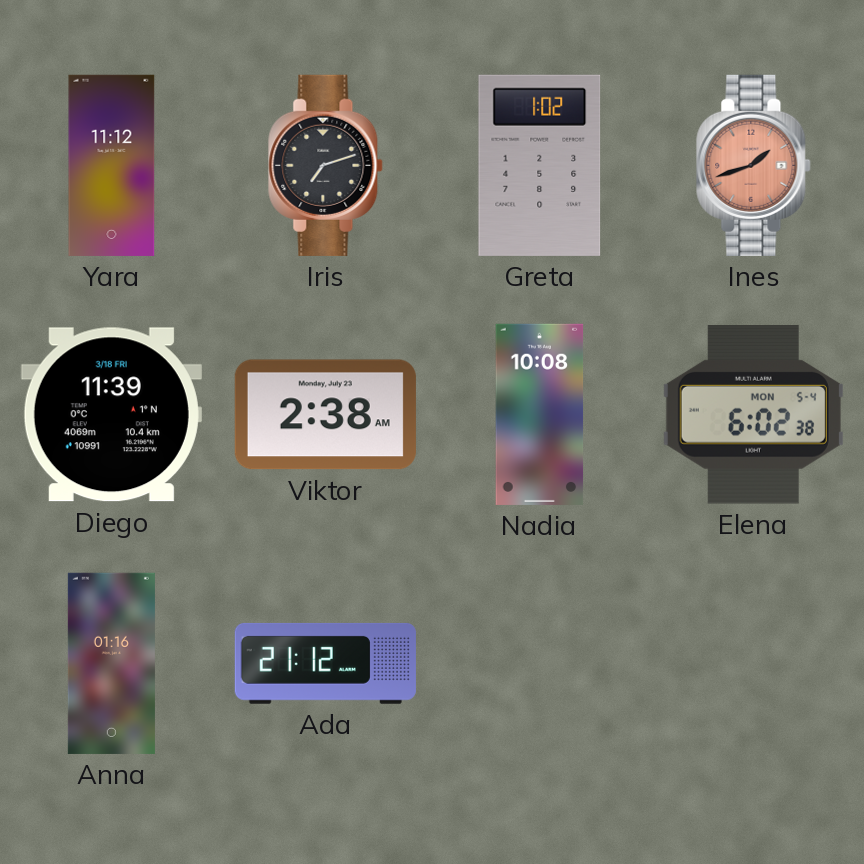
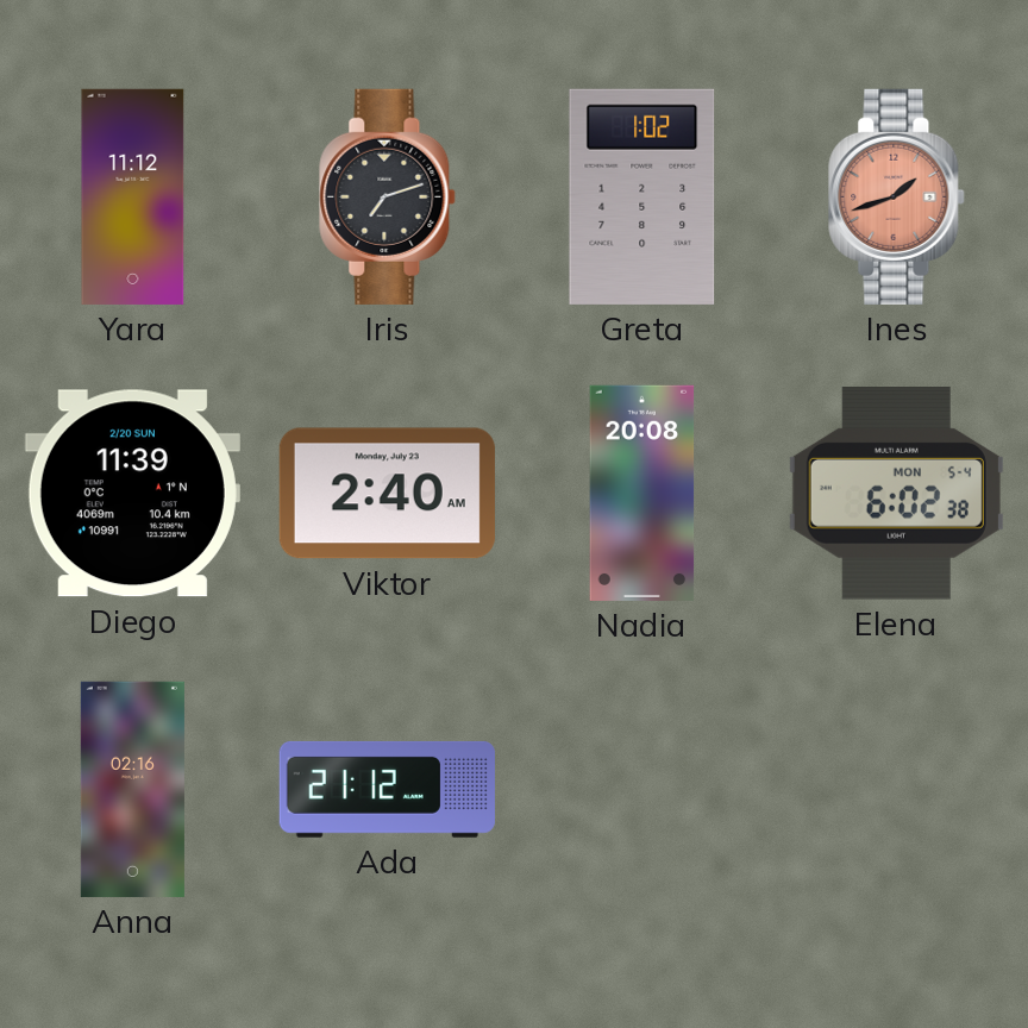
Diego date: 3/18 FRI -> 2/20 SUN
Viktor: 2:38 -> 2:40
Nadia: 10:08 -> 20:08
Anna: 01:16 -> 02:16
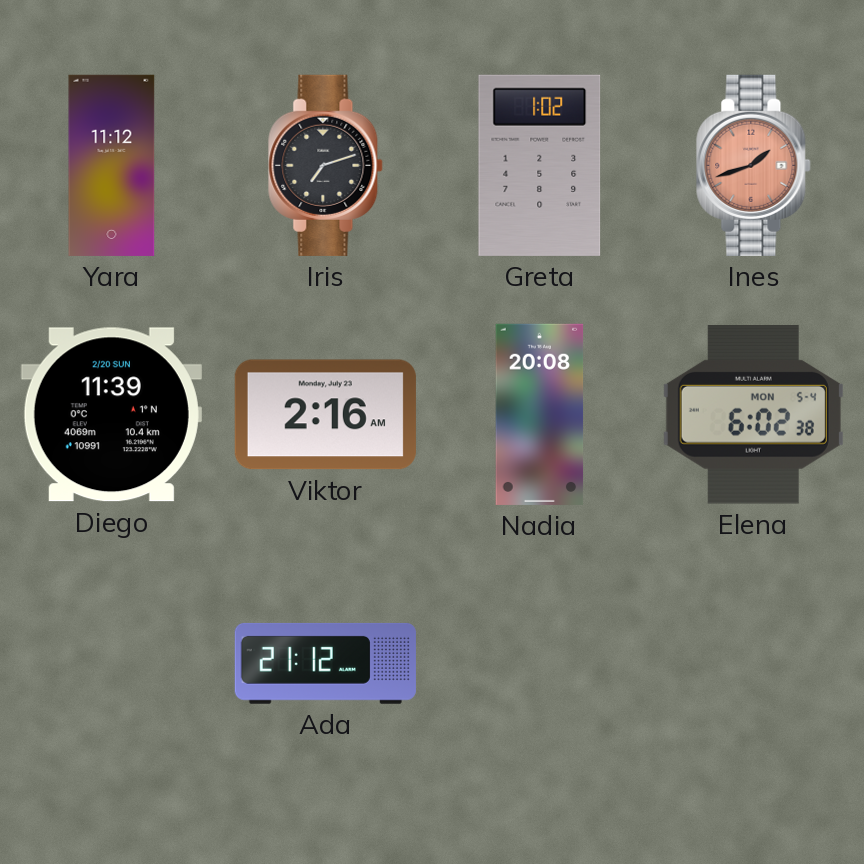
Viktor: 2:40 -> 2:16
Anna: 02:16 -> none
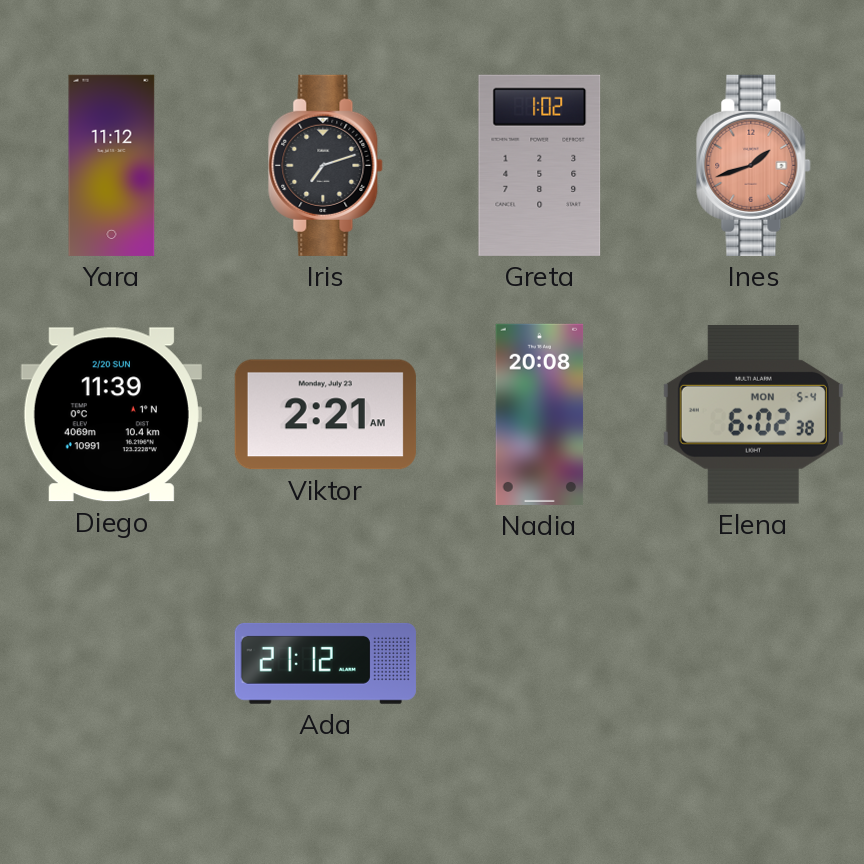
Viktor: 2:16 -> 2:21
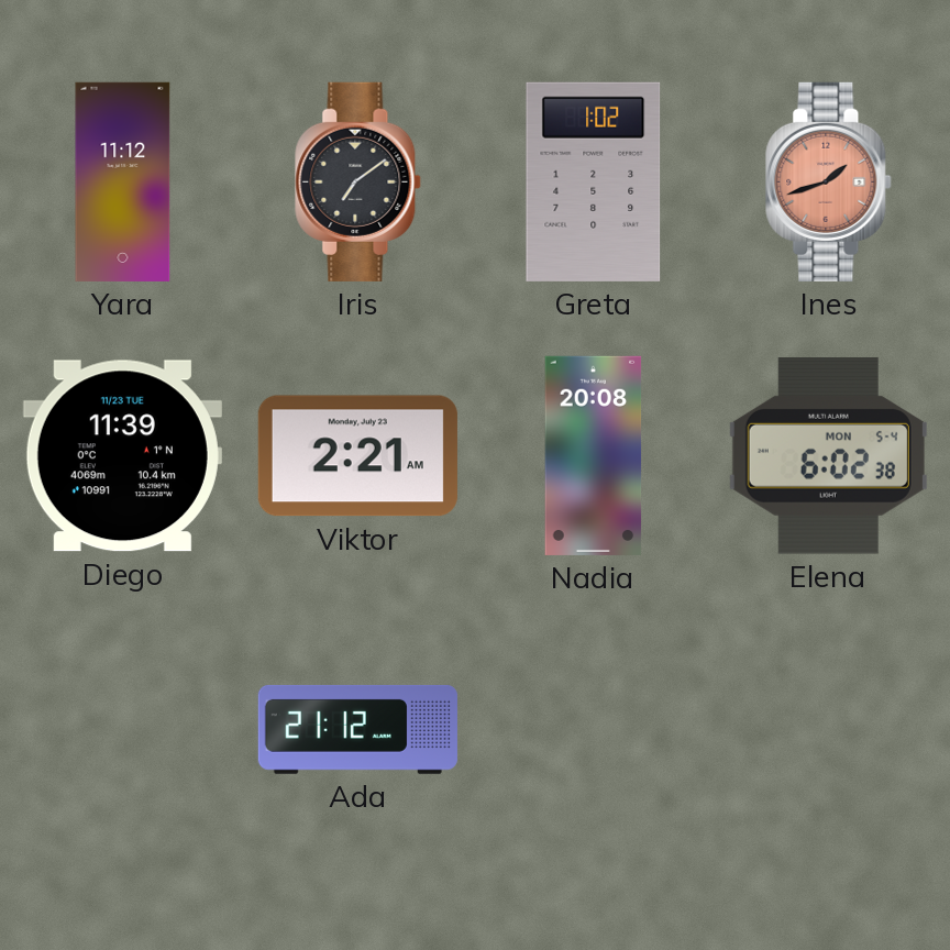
Iris: 7:12 -> 7:09
Diego date: 2/20 SUN -> 11/23 TUE
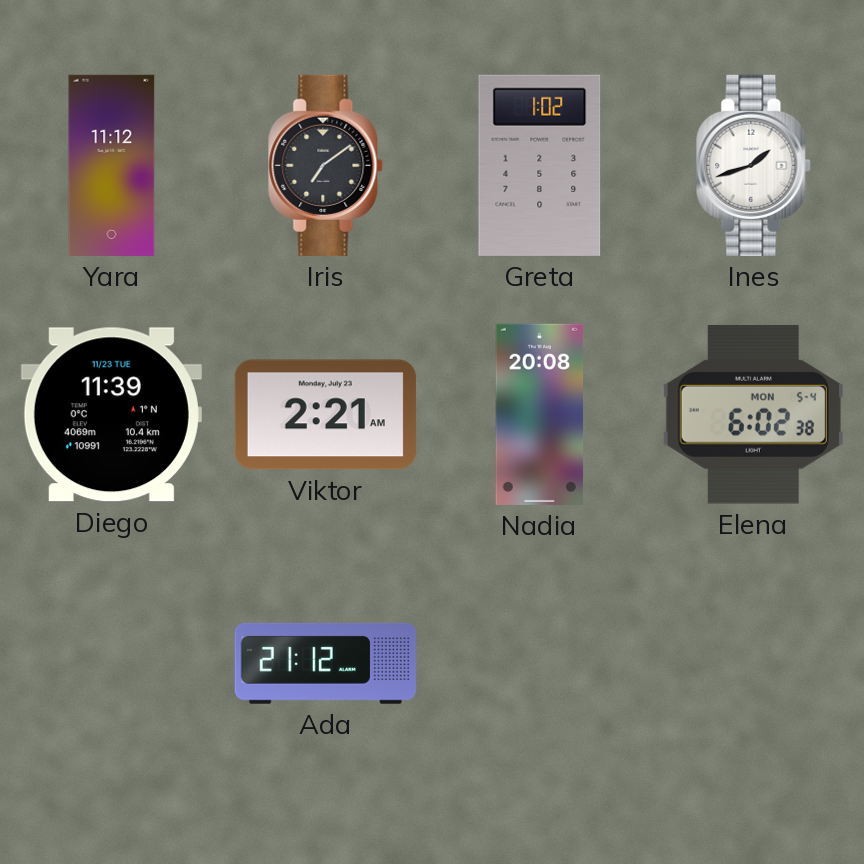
Ines dial: salmon -> white
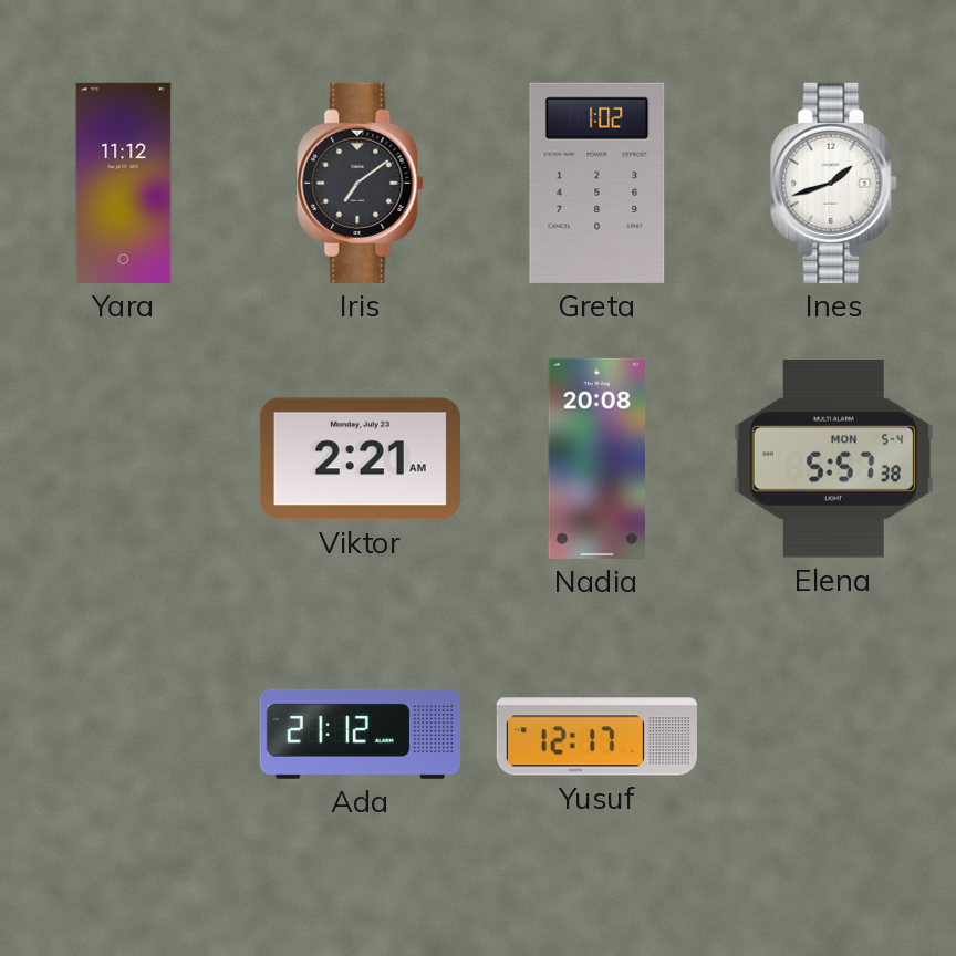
Diego: 11:39 -> none
Elena: 6:02 -> 5:57
Yusuf: none -> 12:17
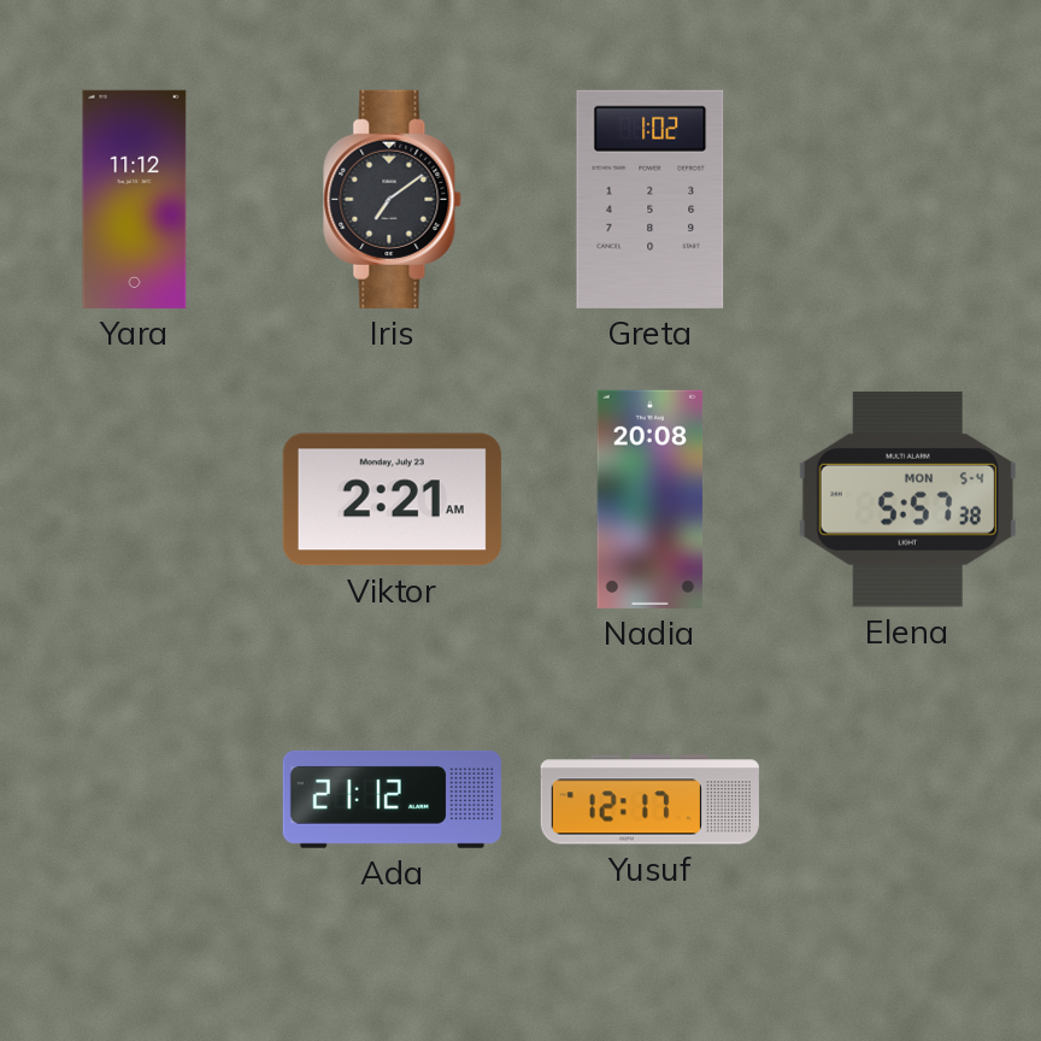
Ines: 1:42 -> none
